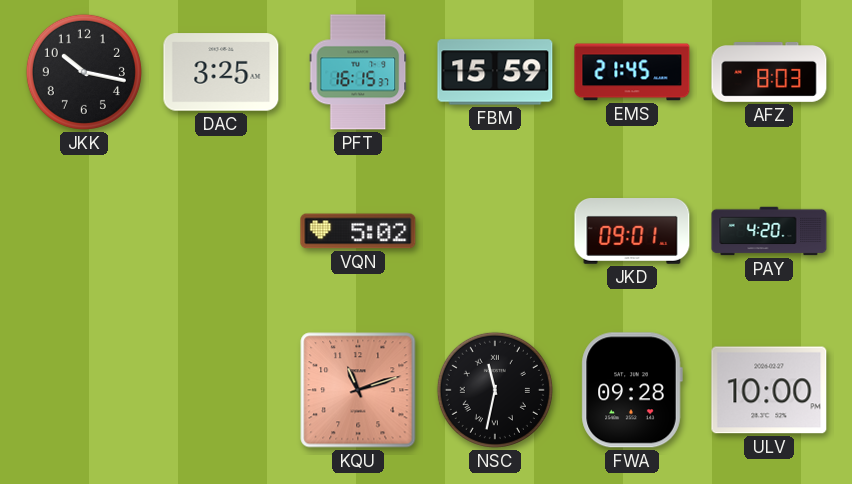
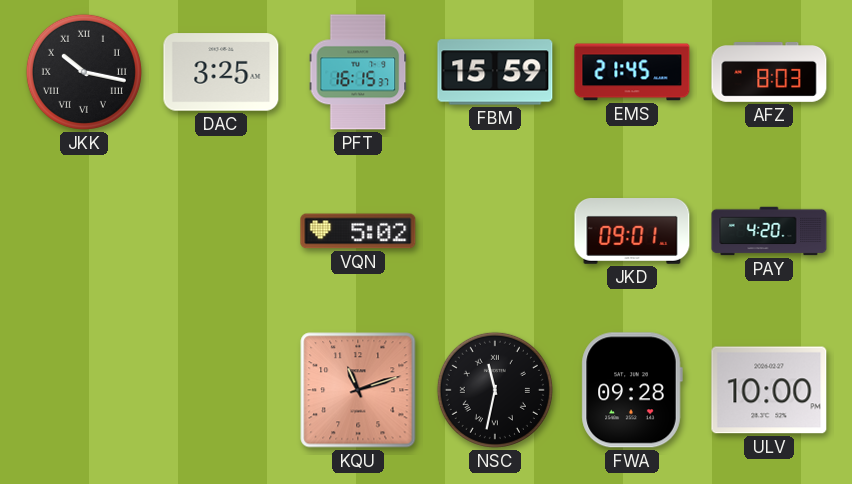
JKK numerals: Arabic -> Roman
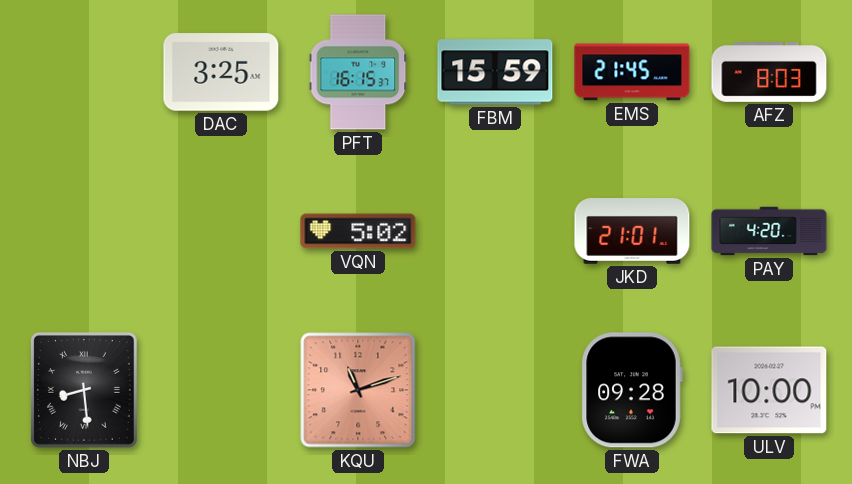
JKK: 10:17 -> none
JKD: 09:01 -> 21:01
NBJ: none -> 8:29
NSC: 11:32 -> none
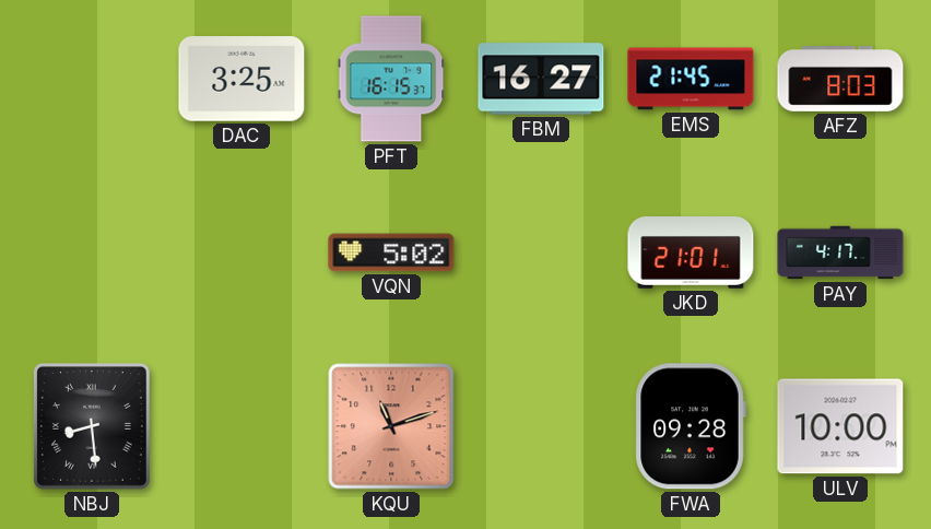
FBM: 15:59 -> 16:27
PAY: 4:20 -> 4:17
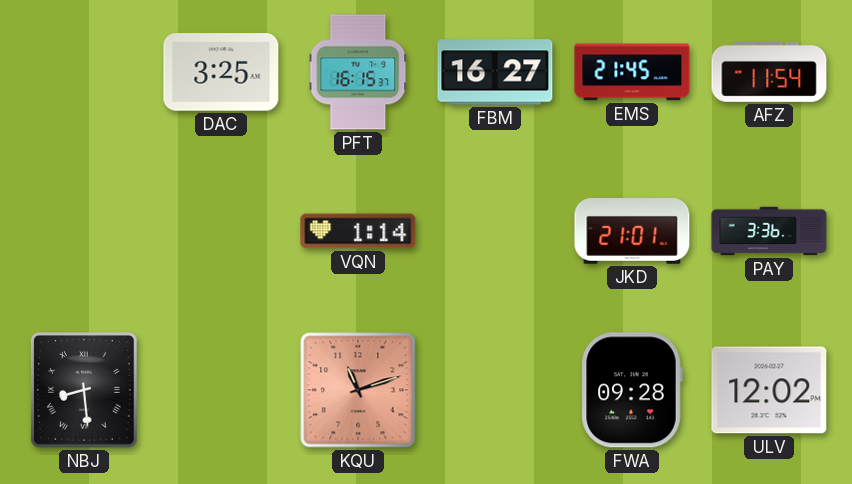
AFZ: 8:03 -> 11:54
VQN: 5:02 -> 1:14
PAY: 4:17 -> 3:36
ULV: 10:00 -> 12:02
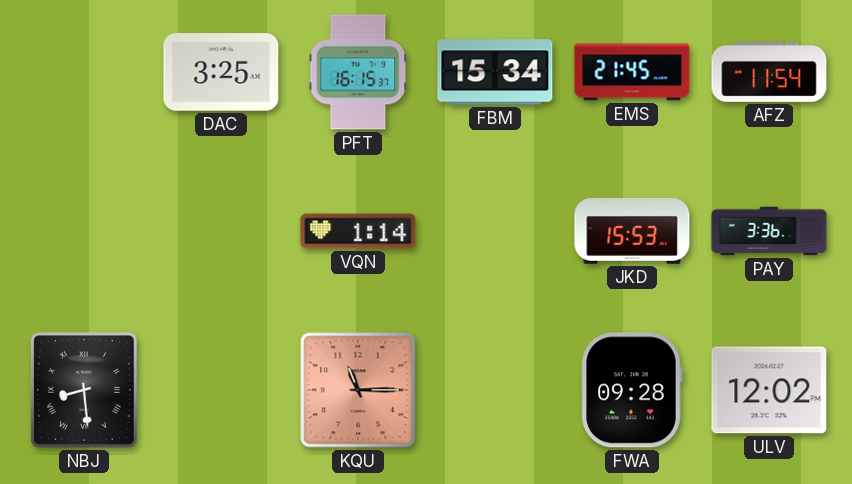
FBM: 16:27 -> 15:34
JKD: 21:01 -> 15:53
KQU: 11:12 -> 11:15
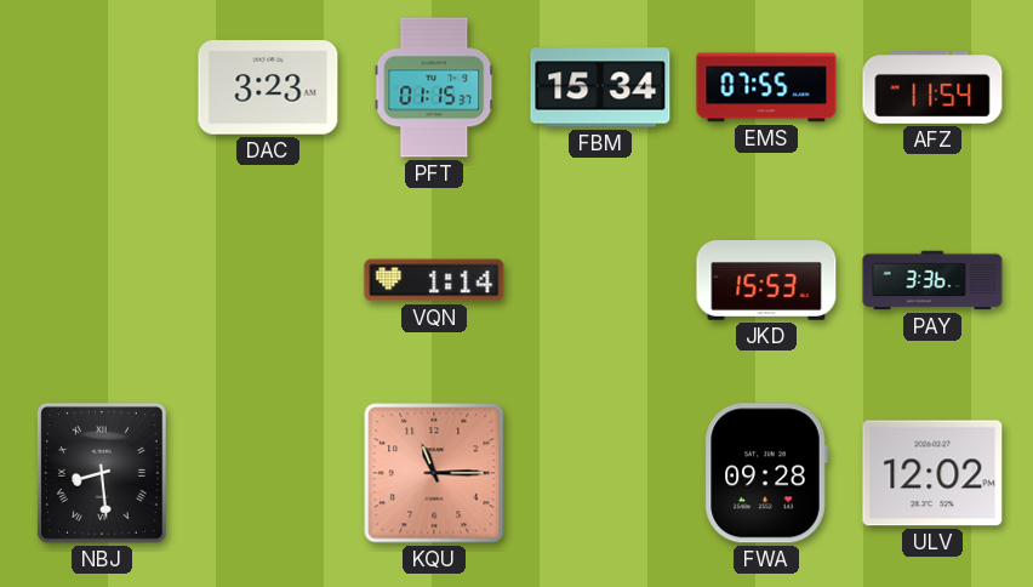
DAC: 3:25 -> 3:23
PFT: 16:15 -> 01:15
EMS: 21:45 -> 07:55
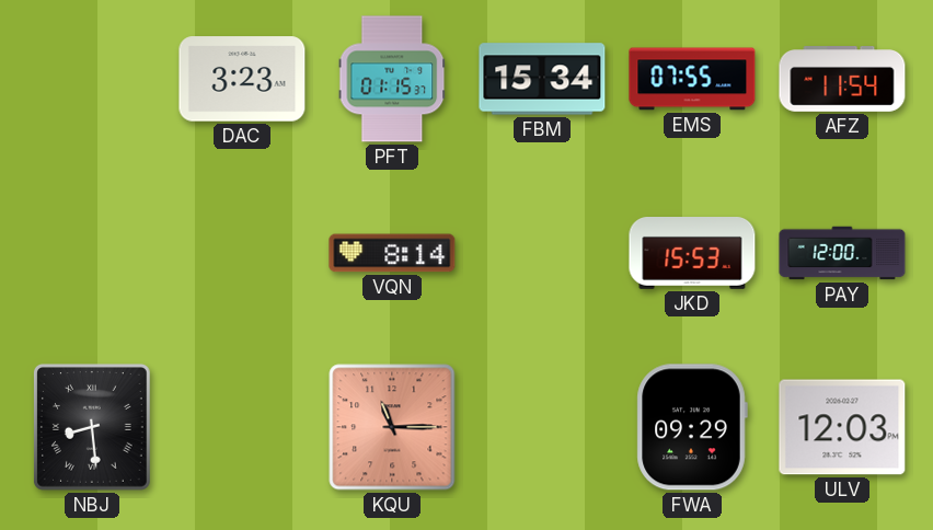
VQN: 1:14 -> 8:14
PAY: 3:36 -> 12:00
FWA: 09:28 -> 09:29
ULV: 12:02 -> 12:03
